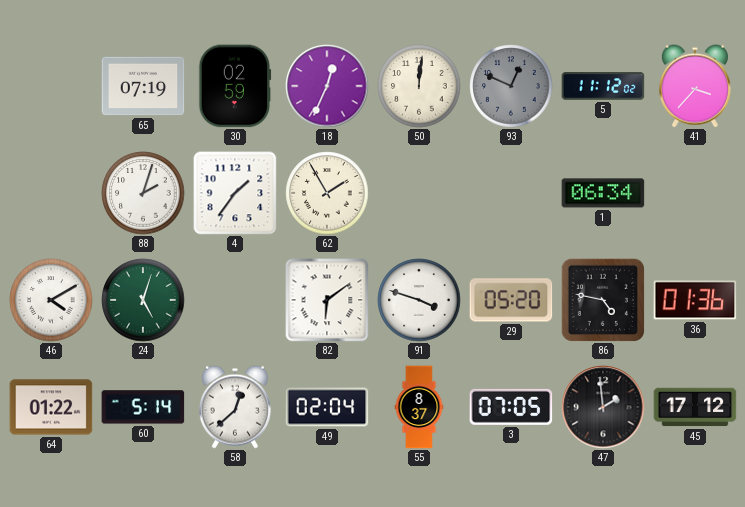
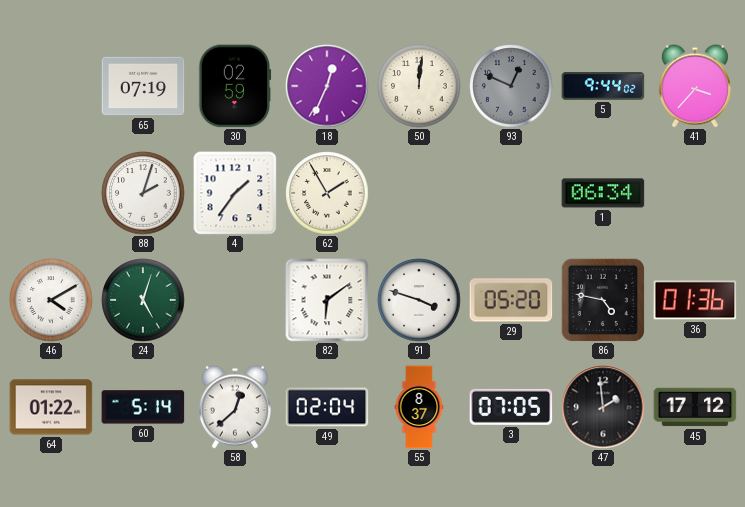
5: 11:12 -> 9:44
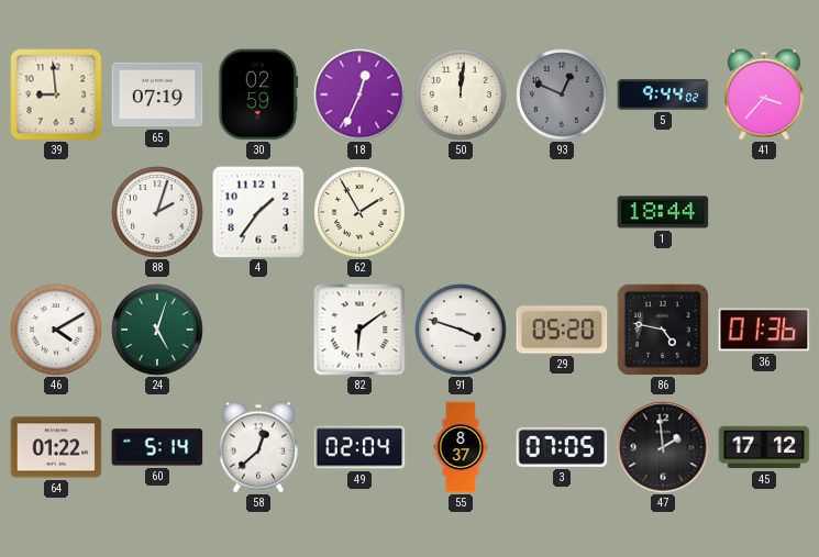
39: none -> 8:59
1: 06:34 -> 18:44
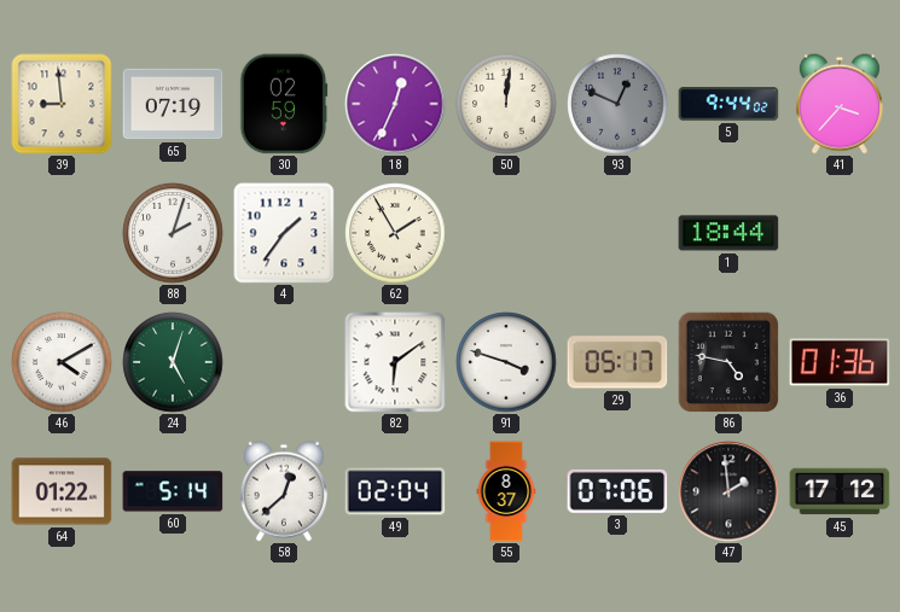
29: 05:20 -> 05:17
3: 07:05 -> 07:06
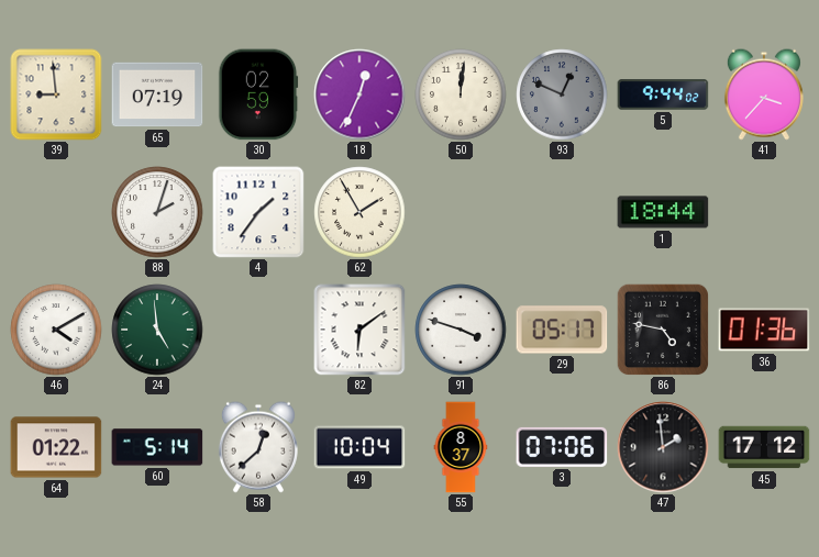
24: 5:03 -> 4:59
49: 02:04 -> 10:04
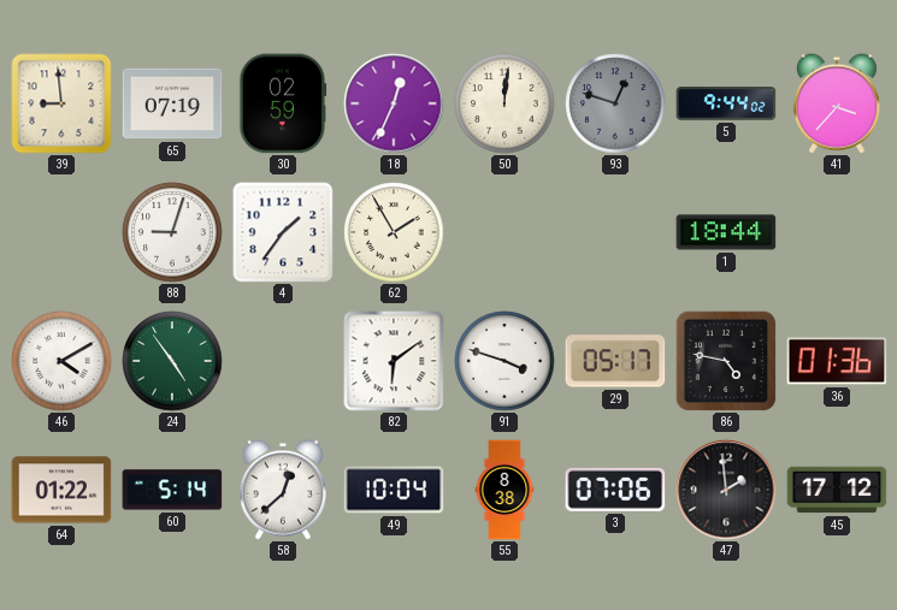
93: 12:49 -> 12:48
88: 2:03 -> 9:03
24: 4:59 -> 4:54
55: 8:37 -> 8:38
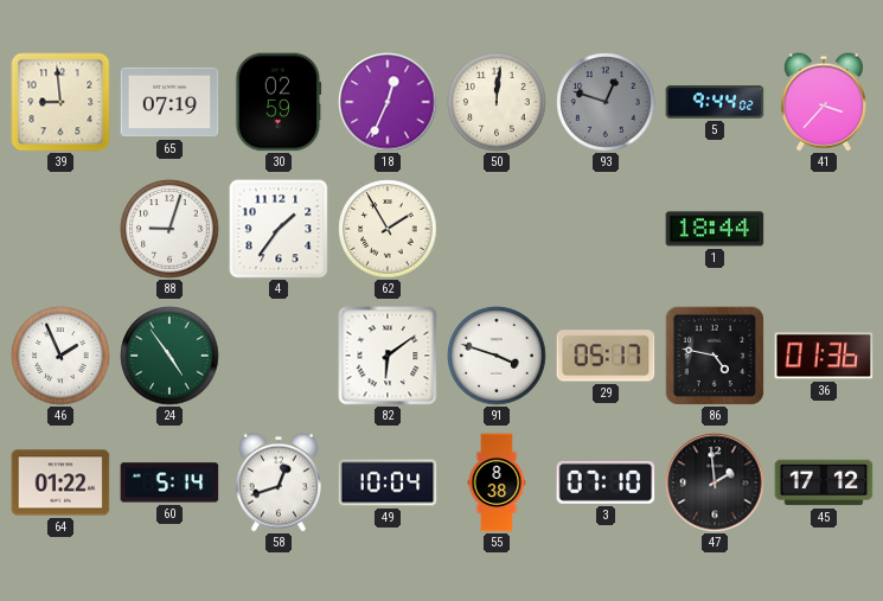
46: 4:10 -> 1:56
58: 12:38 -> 12:42
3: 07:06 -> 07:10
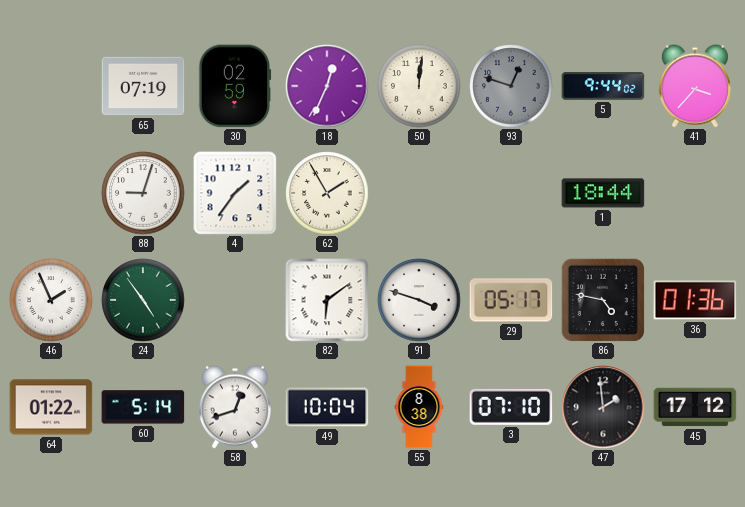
39: 8:59 -> none
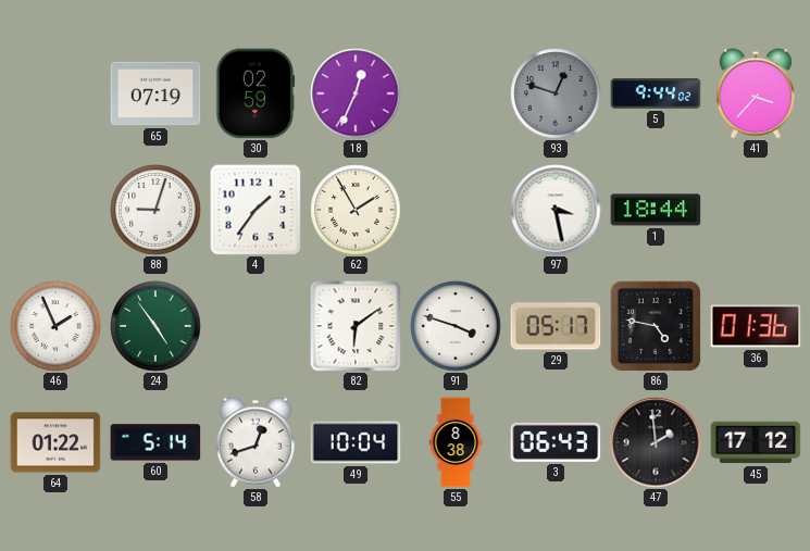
50: 12:01 -> none
97: none -> 3:28
3: 07:10 -> 06:43
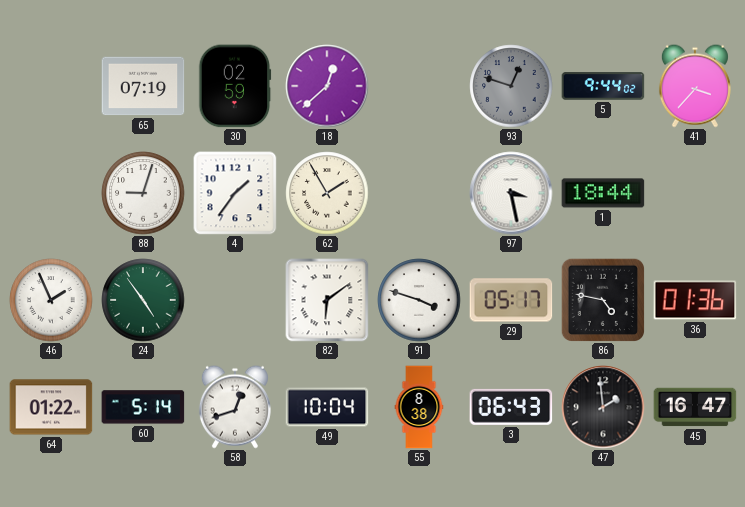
18: 12:34 -> 12:38
45: 17:12 -> 16:47
